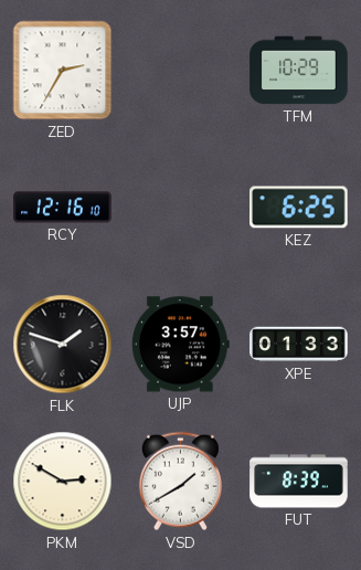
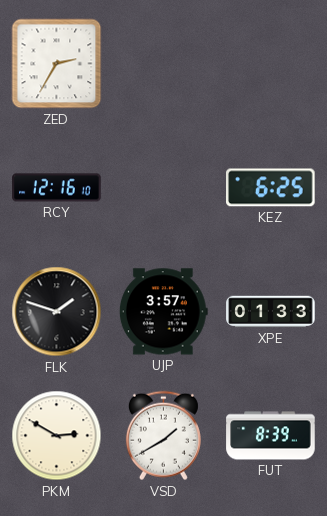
TFM: 10:29 -> none
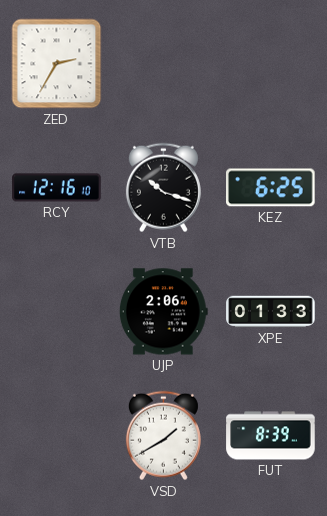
VTB: none -> 10:18
FLK: 1:48 -> none
UJP: 3:57 -> 2:06
PKM: 2:50 -> none
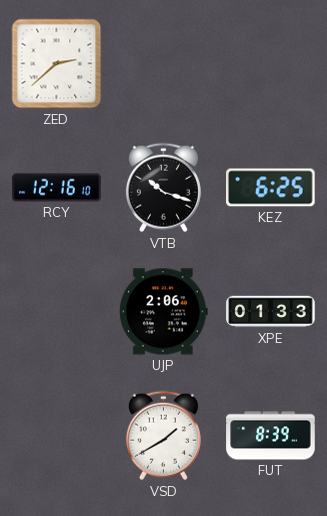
ZED: 2:35 -> 2:38
